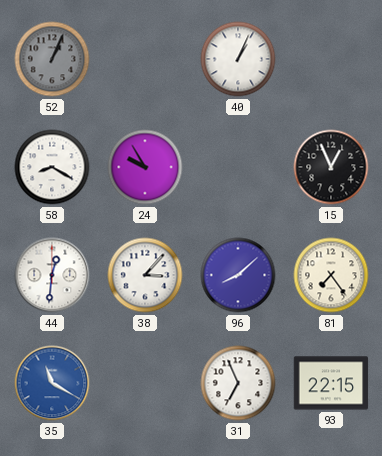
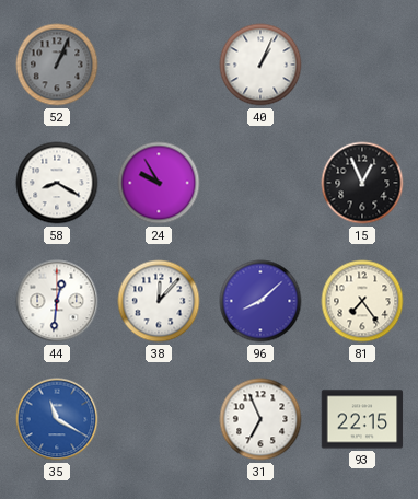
38: 3:07 -> 12:07
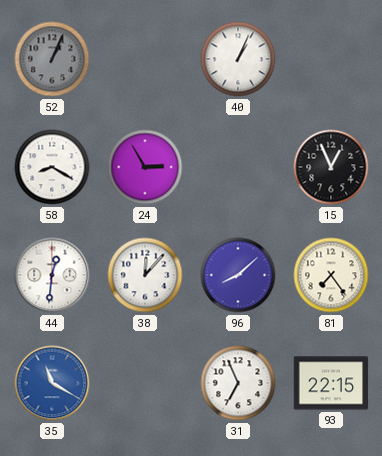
24: 9:55 -> 2:55
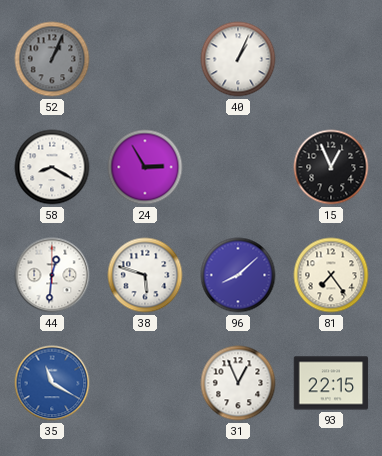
38: 12:07 -> 5:48
31: 6:56 -> 12:56
